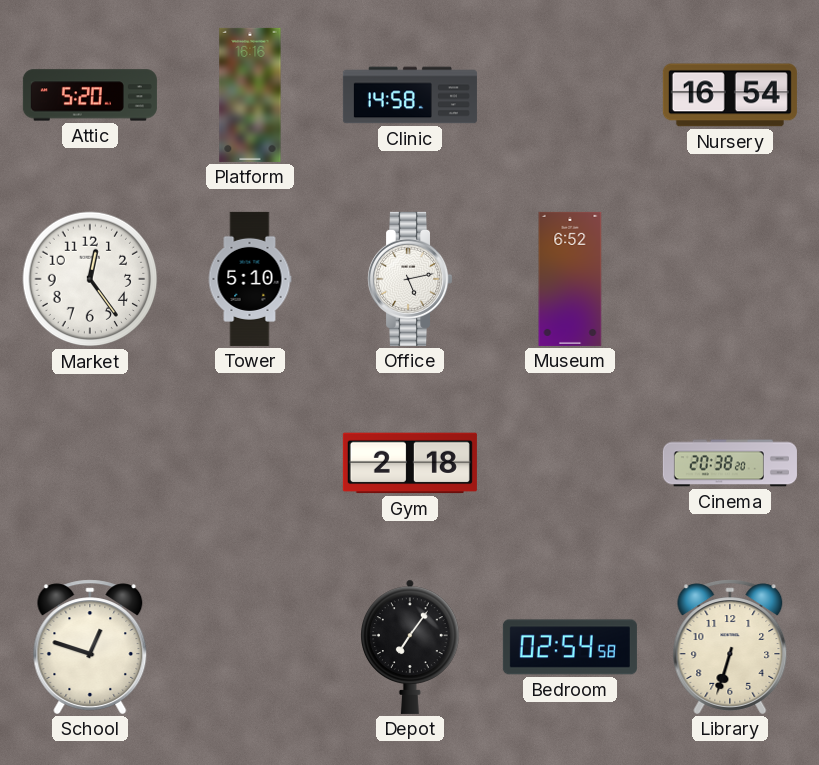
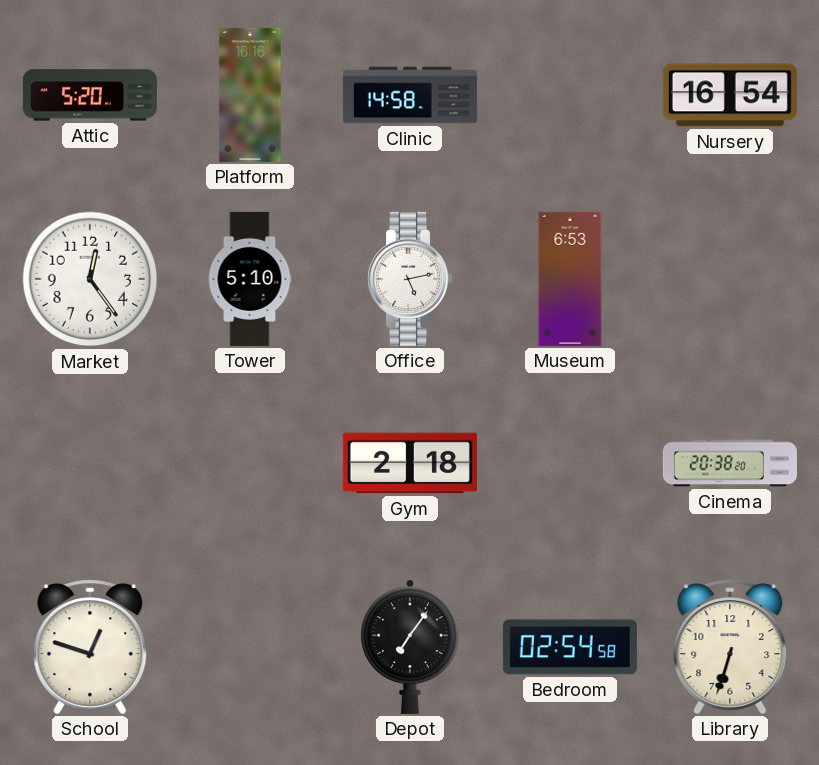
Museum: 6:52 -> 6:53
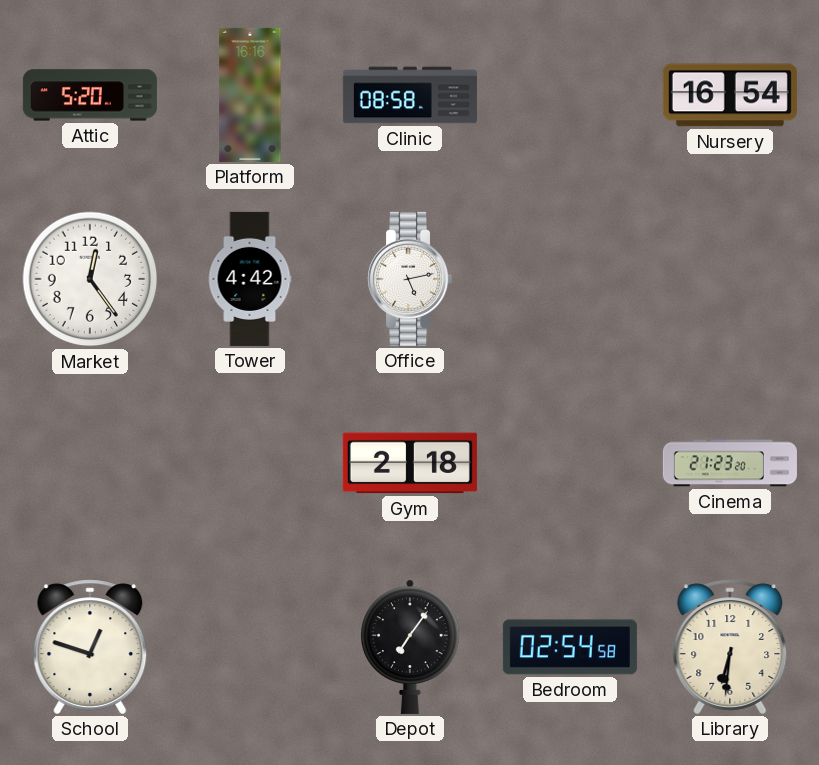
Clinic: 14:58 -> 08:58
Tower: 5:10 -> 4:42
Museum: 6:53 -> none
Cinema: 20:38 -> 21:23
Library: 6:33 -> 6:31
